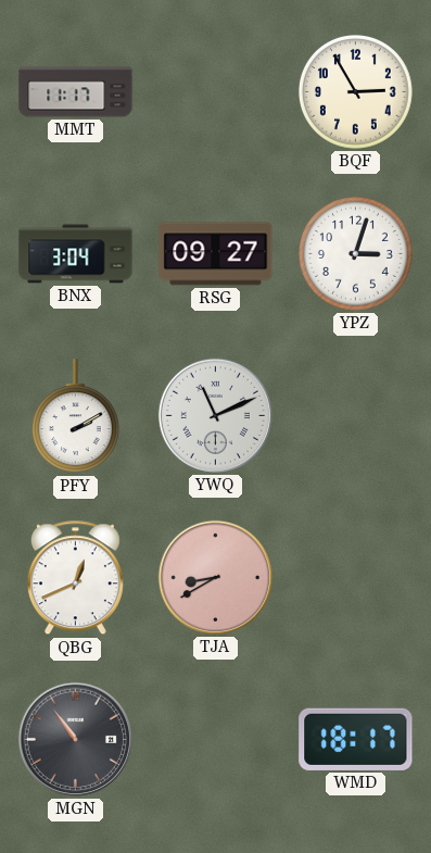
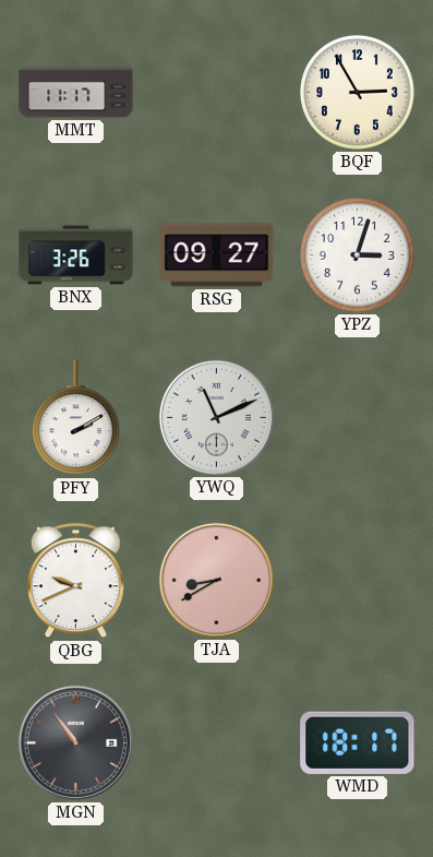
BNX: 3:04 -> 3:26
QBG: 12:41 -> 9:41
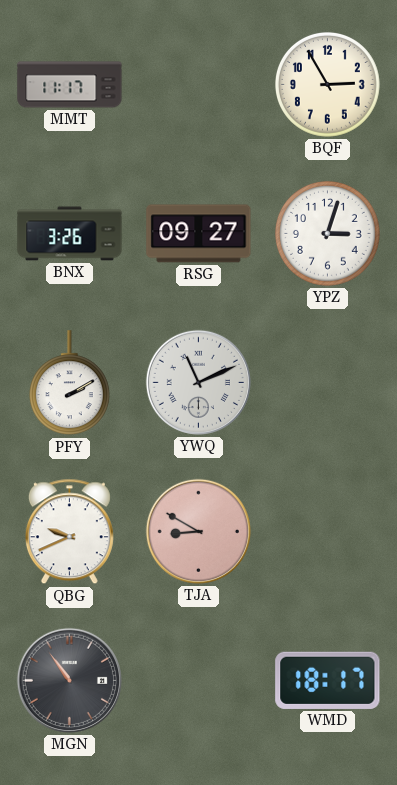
TJA: 8:40 -> 8:50
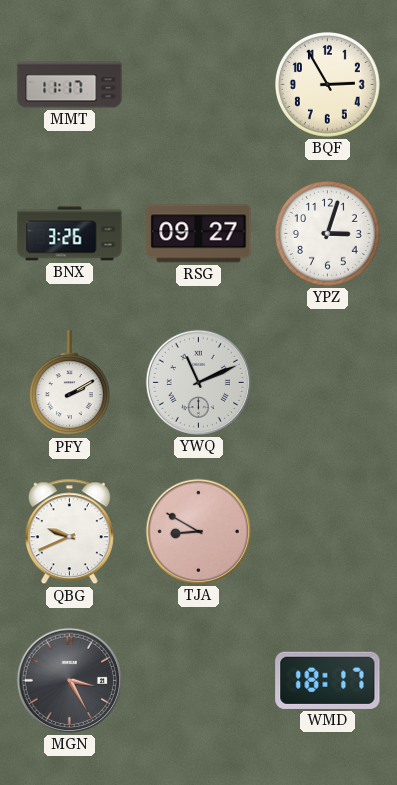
MGN: 10:54 -> 3:25
